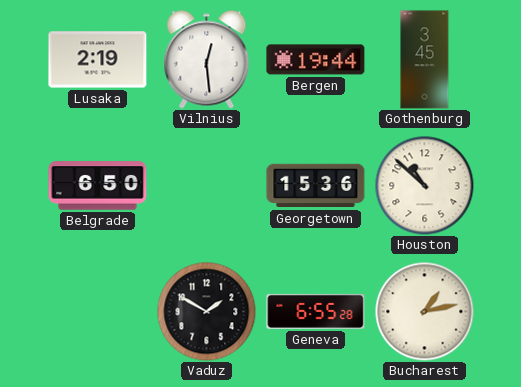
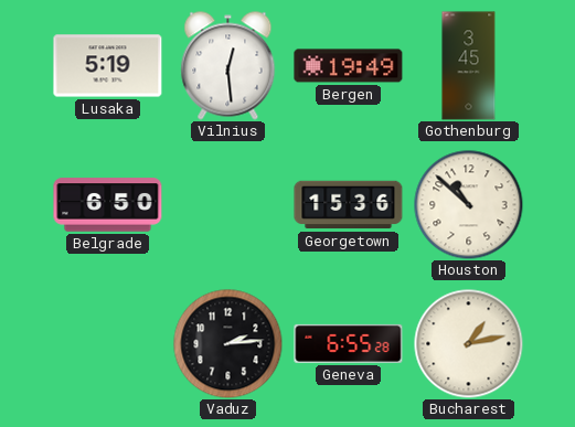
Lusaka: 2:19 -> 5:19
Bergen: 19:44 -> 19:49
Vaduz: 1:50 -> 2:14
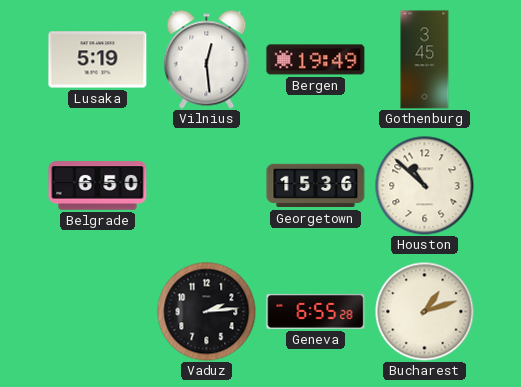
Bucharest: 1:13 -> 1:12
